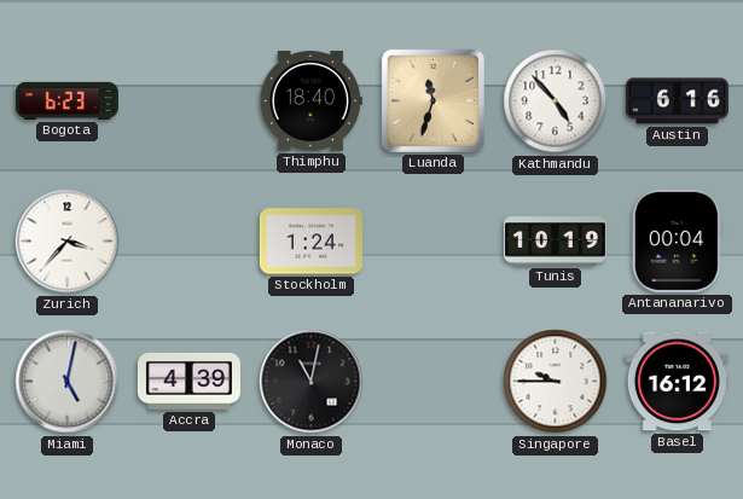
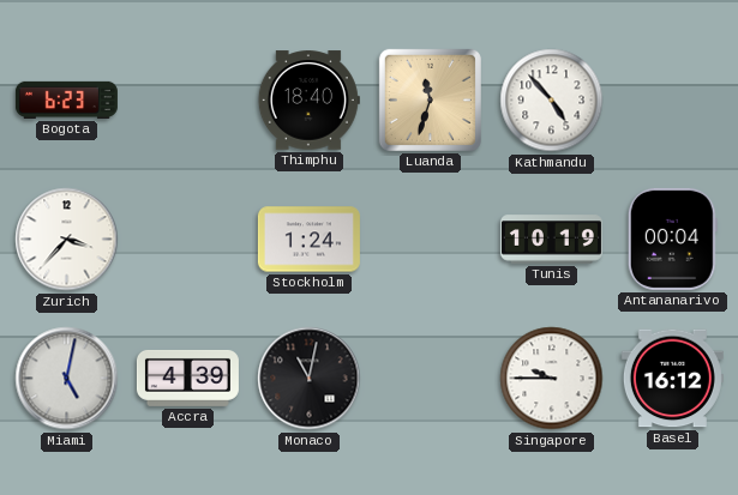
Austin: 6:16 -> none
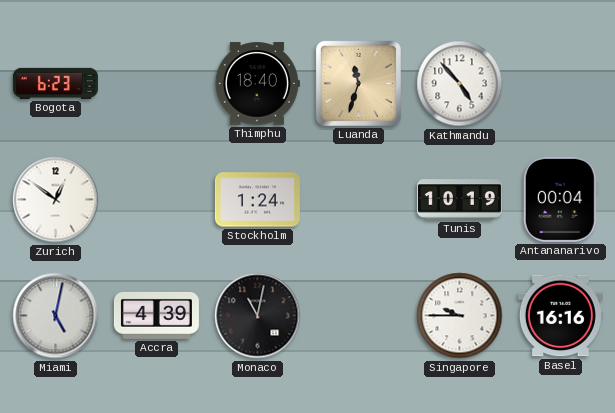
Zurich: 3:37 -> 12:51
Basel: 16:12 -> 16:16
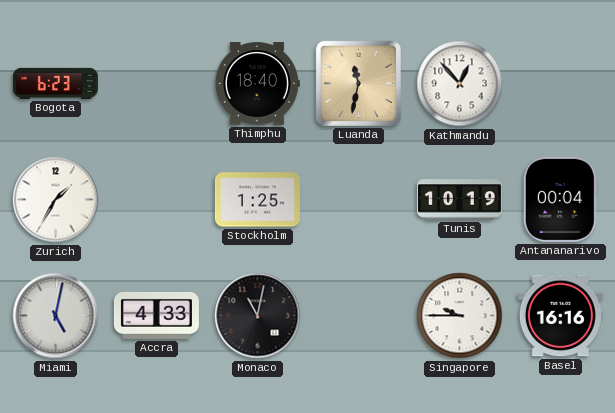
Luanda: 11:33 -> 11:32
Kathmandu: 4:53 -> 12:53
Zurich: 12:51 -> 1:35
Stockholm: 1:24 -> 1:25
Accra: 4:39 -> 4:33
